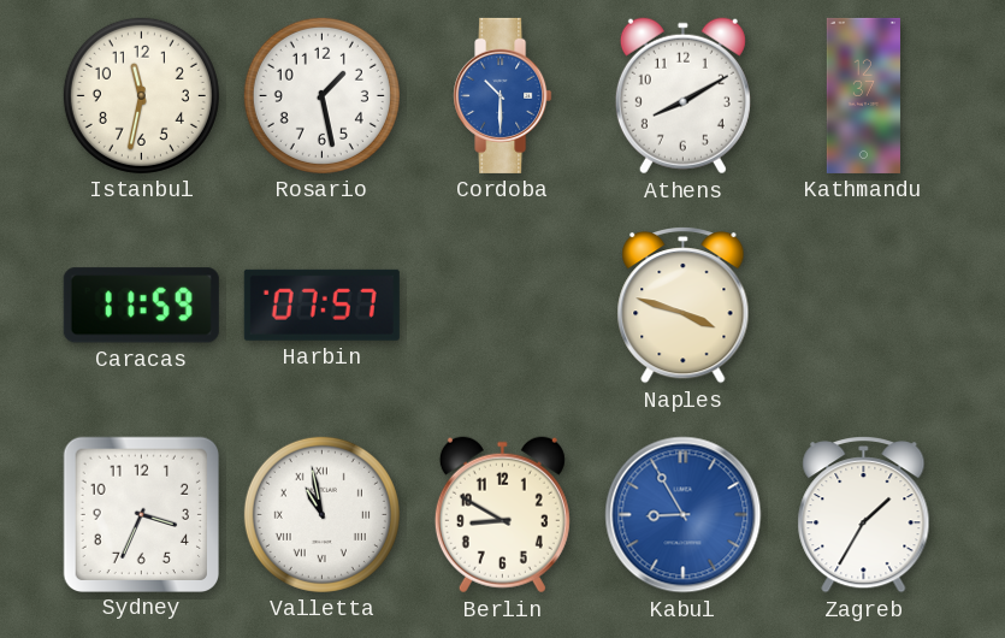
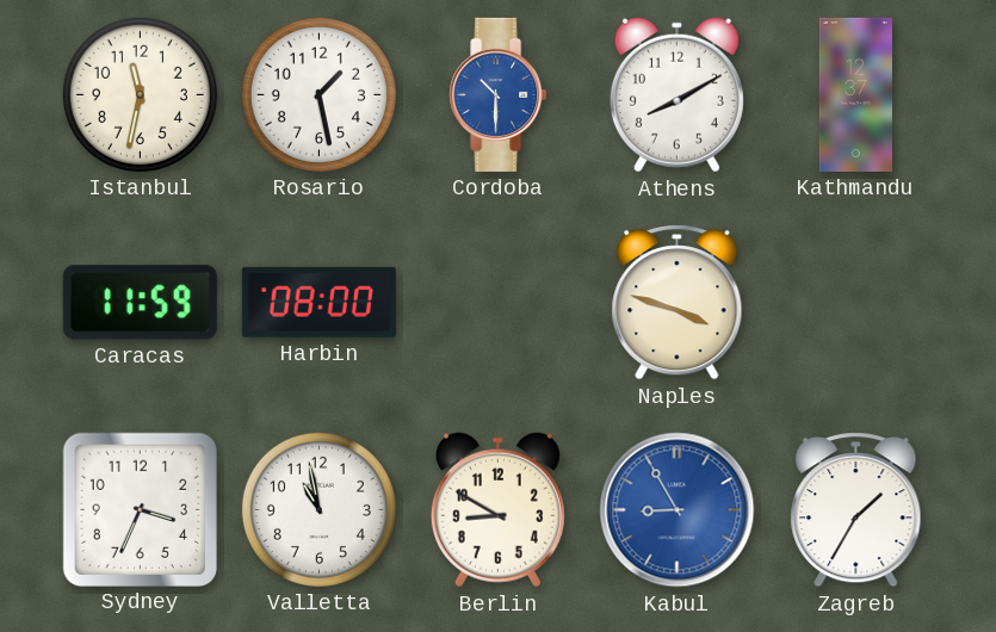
Harbin: 07:57 -> 08:00
Valletta numerals: Roman -> Arabic
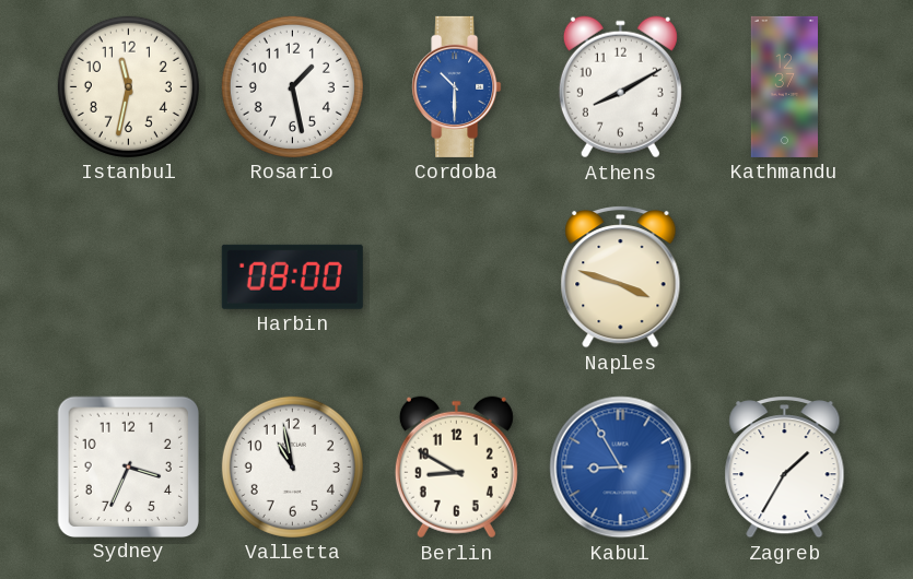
Caracas: 11:59 -> none
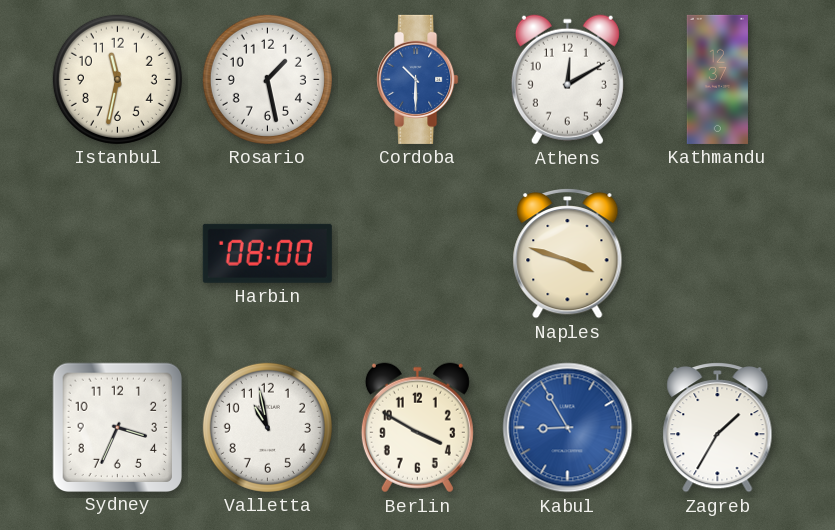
Athens: 8:10 -> 12:10
Berlin: 8:50 -> 3:50
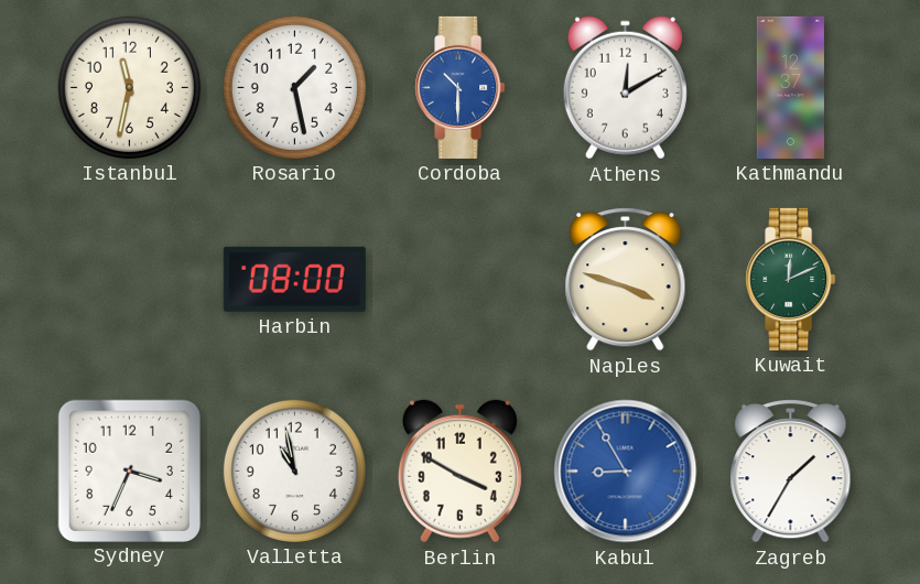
Kuwait: none -> 12:11
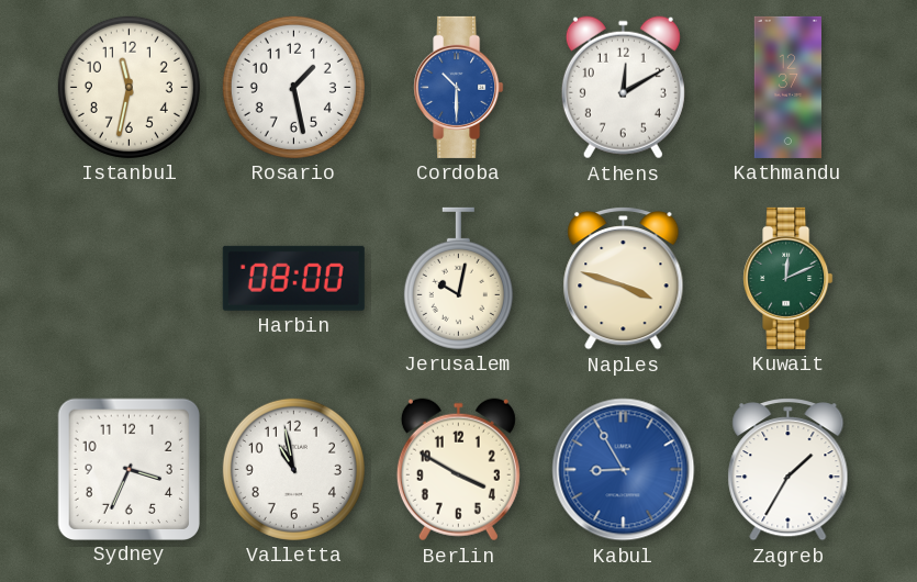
Jerusalem: none -> 10:02
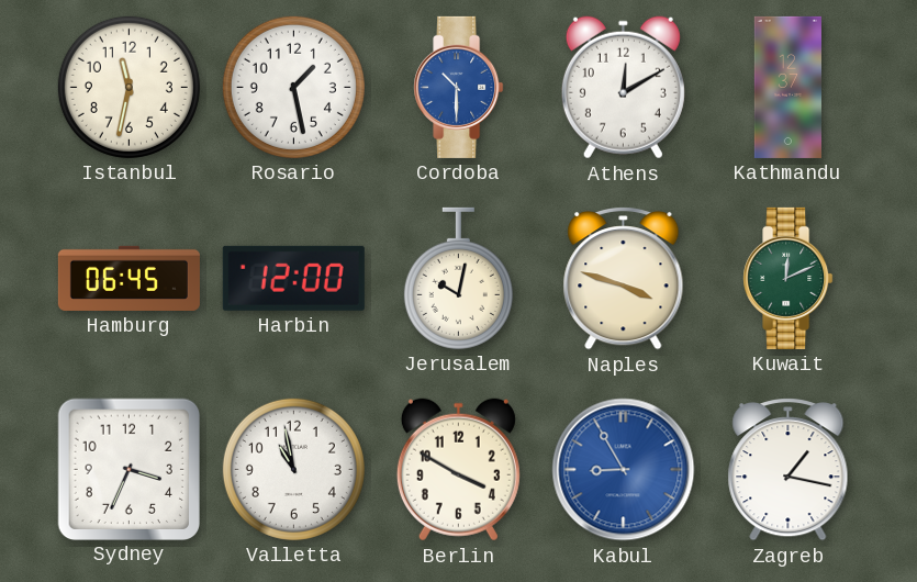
Hamburg: none -> 06:45
Harbin: 08:00 -> 12:00
Zagreb: 1:35 -> 1:17
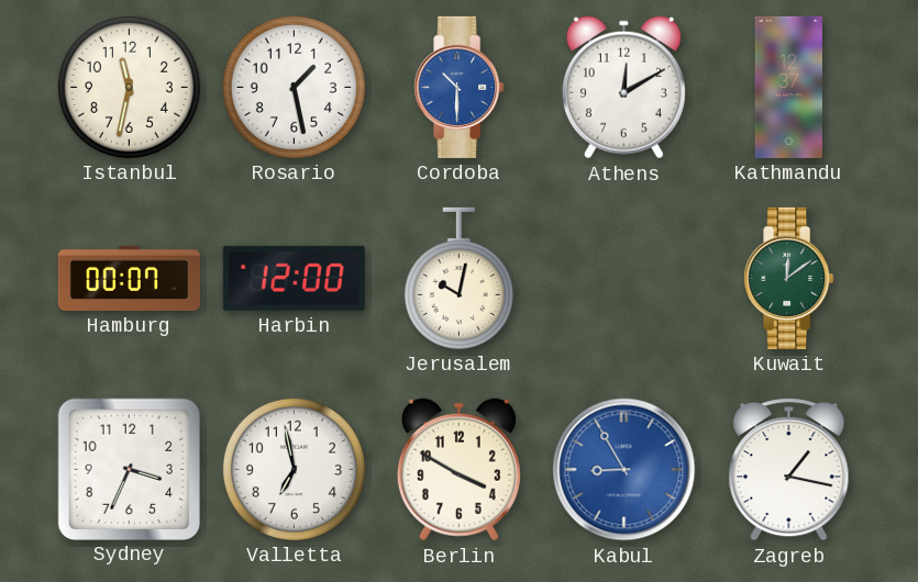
Hamburg: 06:45 -> 00:07
Naples: 3:48 -> none
Kuwait: 12:11 -> 12:09
Valletta: 10:58 -> 6:58
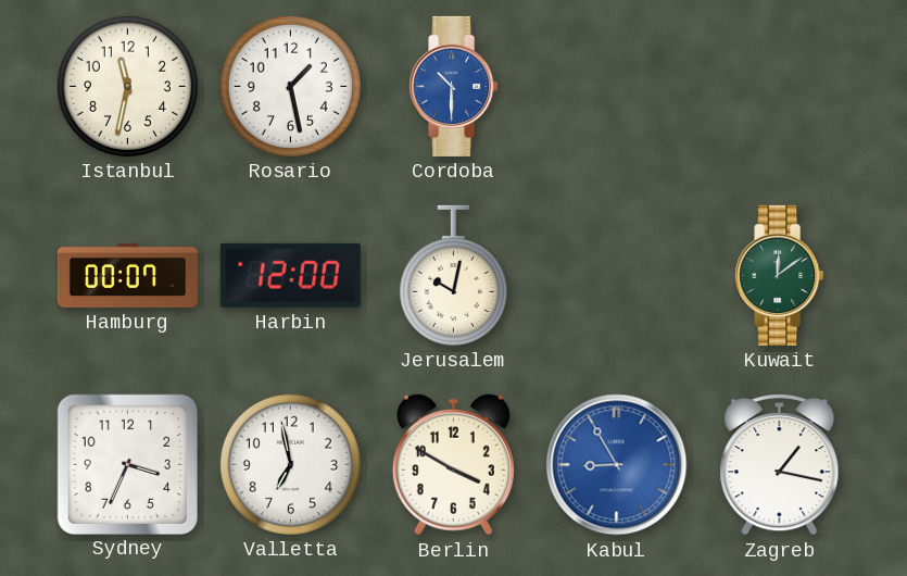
Athens: 12:10 -> none
Kathmandu: 12:37 -> none
